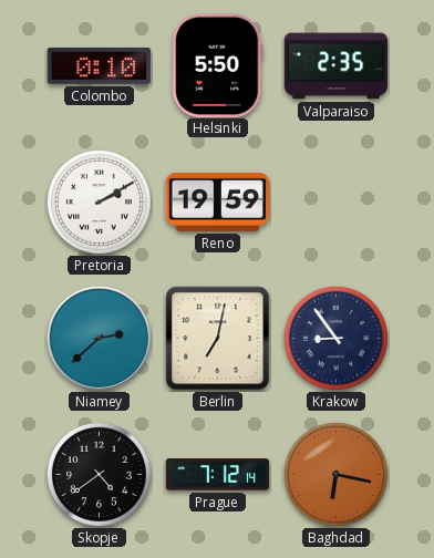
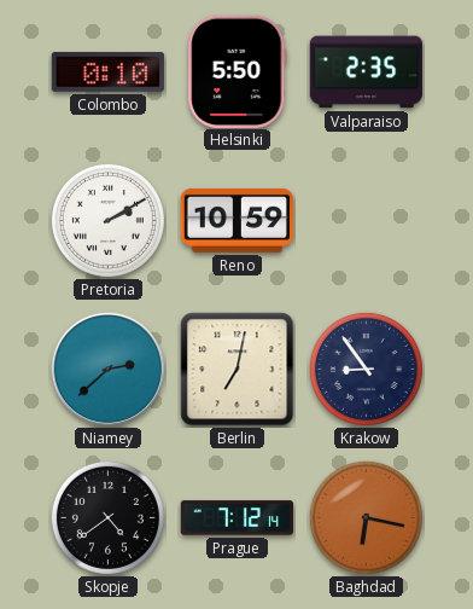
Reno: 19:59 -> 10:59
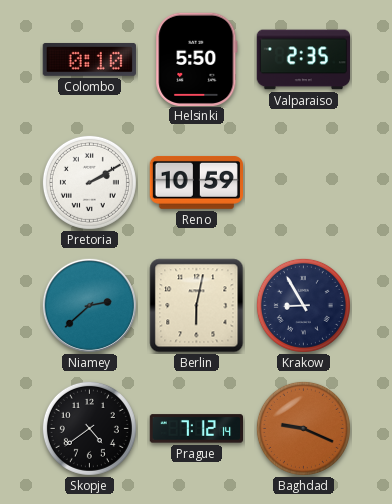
Berlin: 7:02 -> 6:02
Krakow: 8:54 -> 8:55
Baghdad: 6:17 -> 9:19
